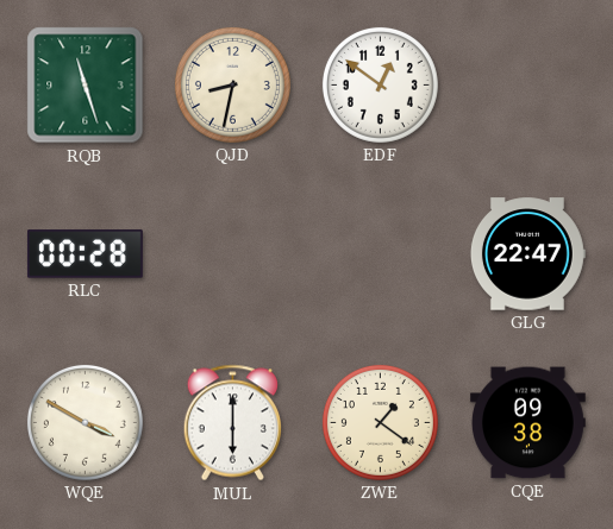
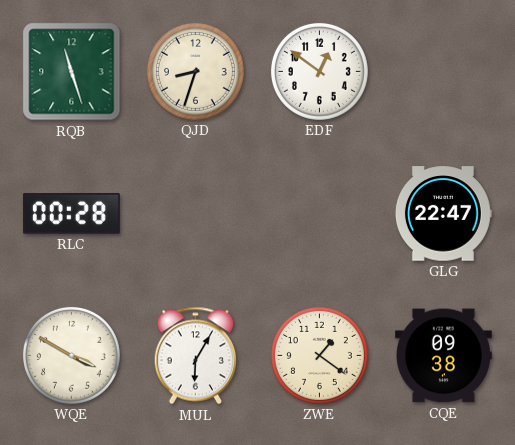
QJD: 8:32 -> 8:33
MUL: 6:00 -> 6:05
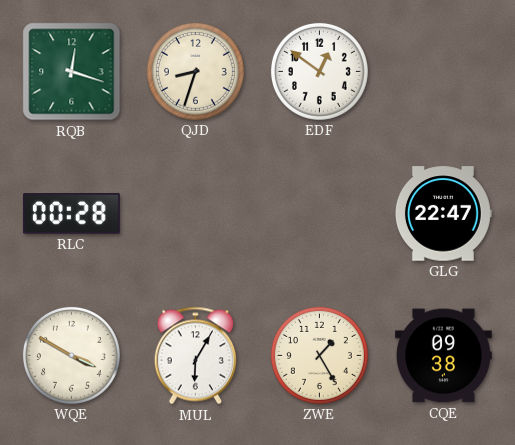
RQB: 11:27 -> 12:18
ZWE: 1:21 -> 1:25
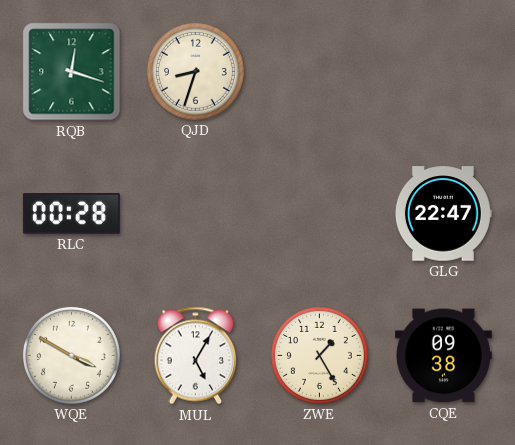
EDF: 12:51 -> none
MUL: 6:05 -> 5:05
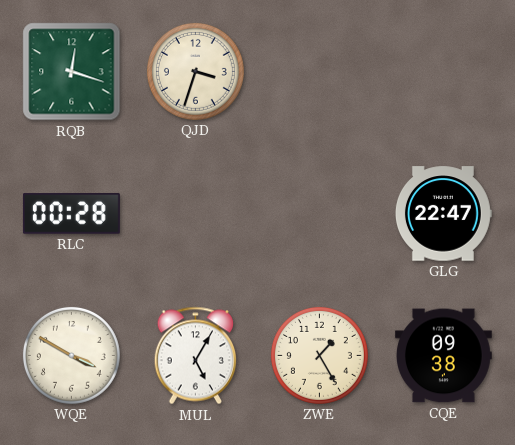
QJD: 8:33 -> 3:33
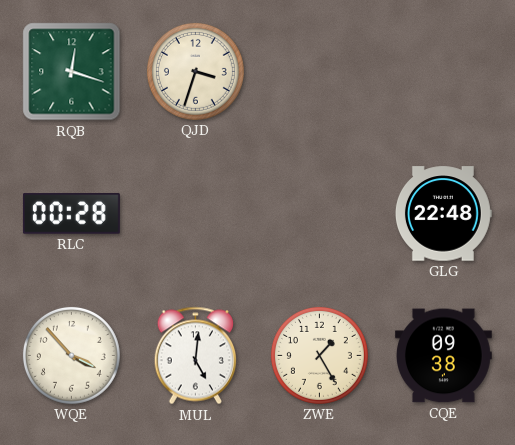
GLG: 22:47 -> 22:48
WQE: 3:50 -> 3:53
MUL: 5:05 -> 5:01
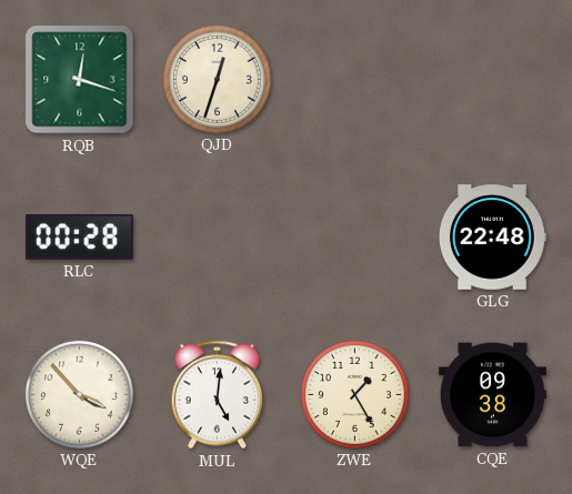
QJD: 3:33 -> 12:33
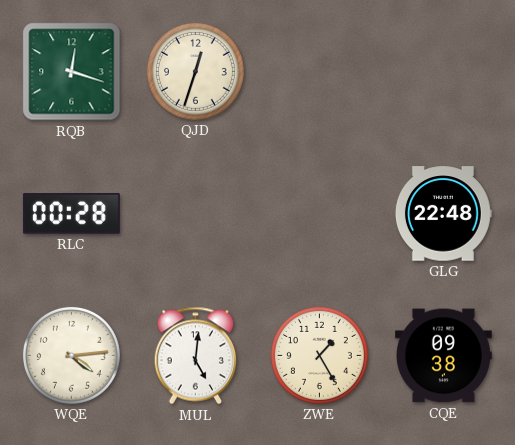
WQE: 3:53 -> 4:14
